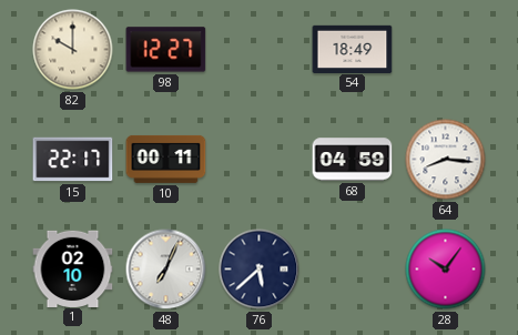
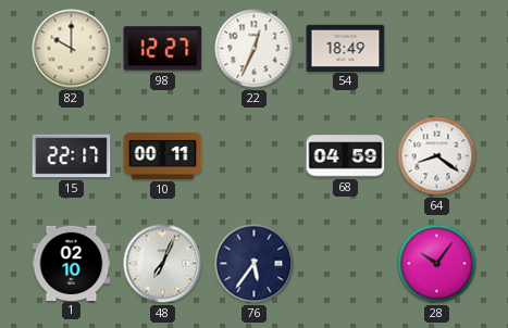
22: none -> 12:34
64: 8:16 -> 8:21
76: 5:38 -> 5:36
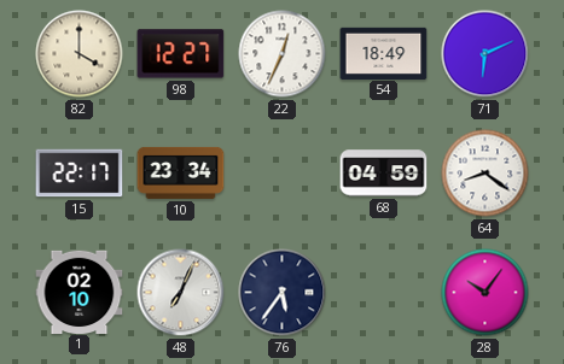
82: 10:00 -> 4:00
71: none -> 6:11
10: 00:11 -> 23:34
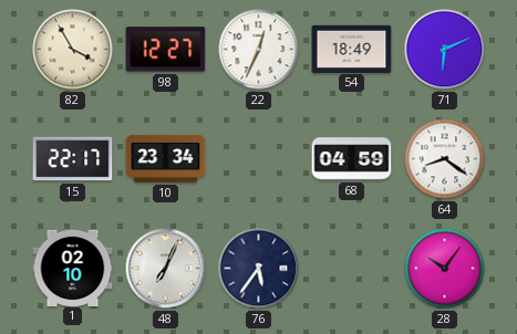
82: 4:00 -> 3:55
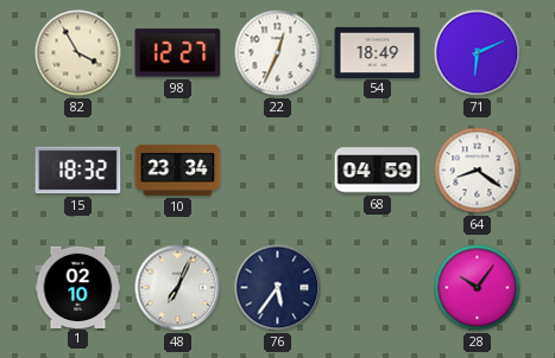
15: 22:17 -> 18:32
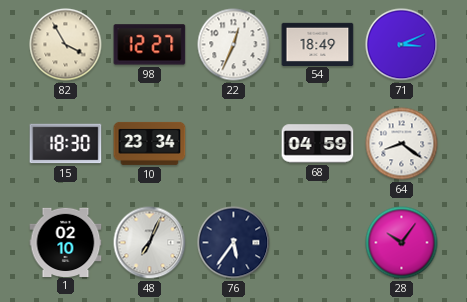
71: 6:11 -> 3:11
15: 18:32 -> 18:30
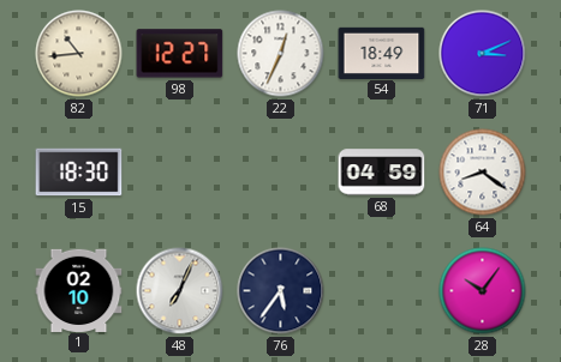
82: 3:55 -> 10:44
10: 23:34 -> none
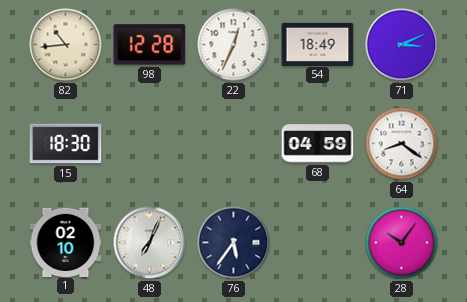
98: 12:27 -> 12:28
